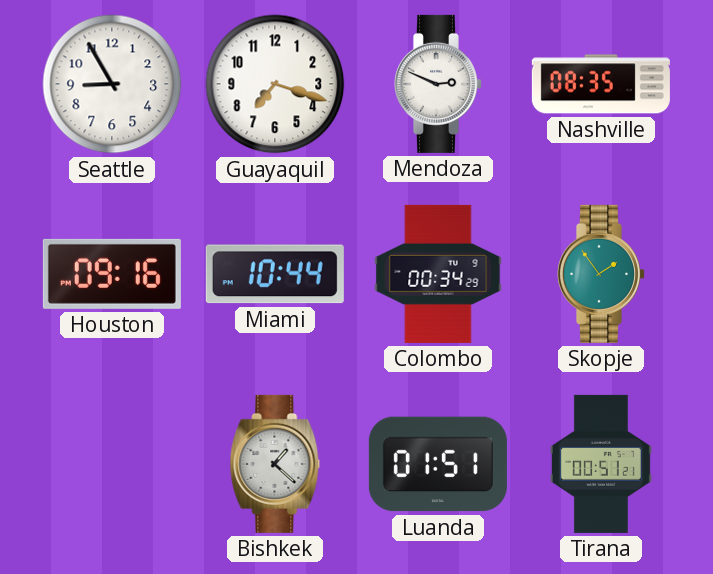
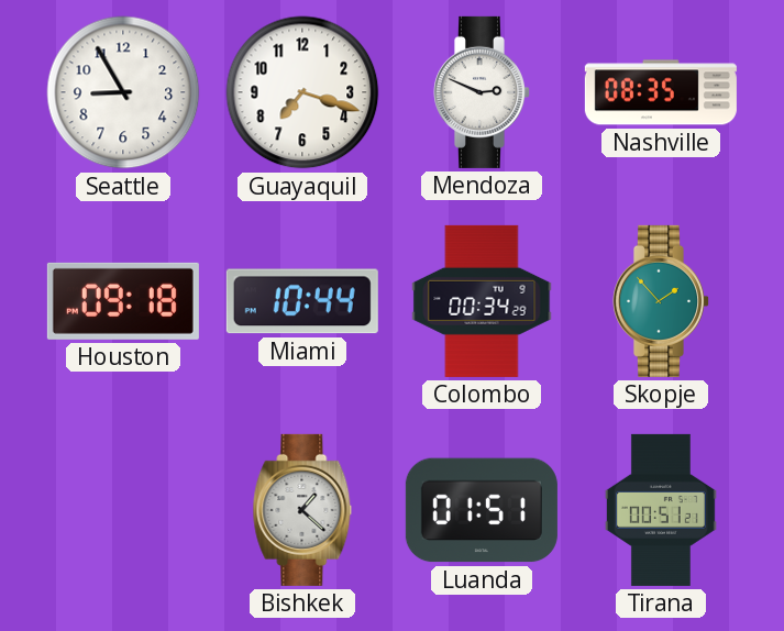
Houston: 09:16 -> 09:18
Skopje: 1:54 -> 1:53
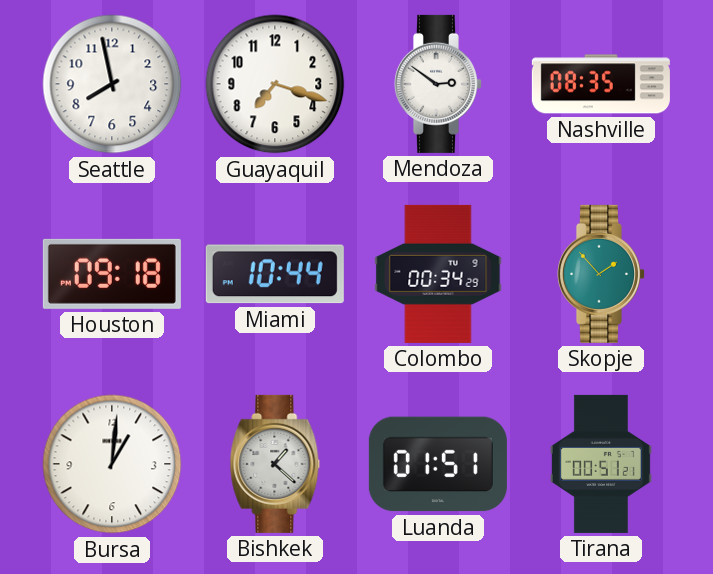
Seattle: 8:55 -> 7:58
Mendoza: 2:49 -> 2:51
Bursa: none -> 1:01
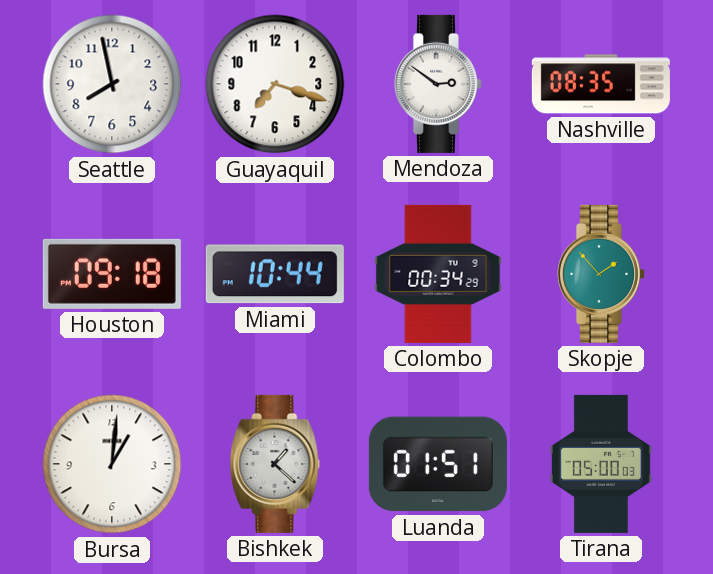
Tirana: 00:51 -> 05:00
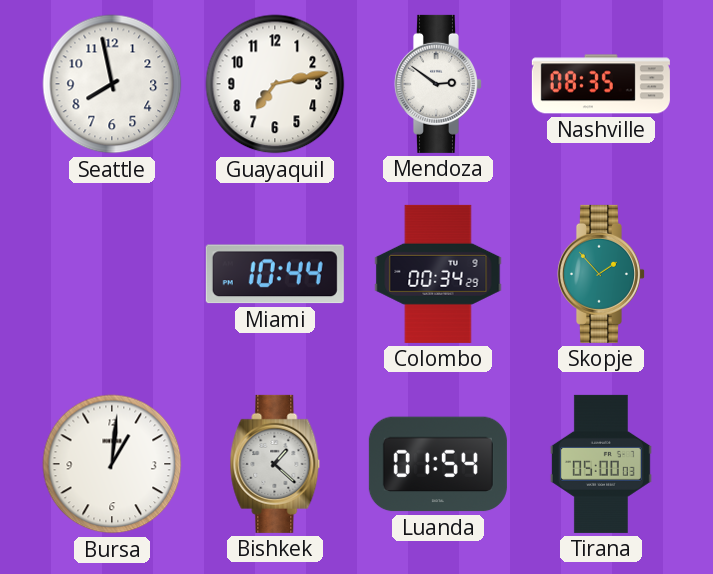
Guayaquil: 7:18 -> 7:13
Houston: 09:18 -> none
Luanda: 01:51 -> 01:54
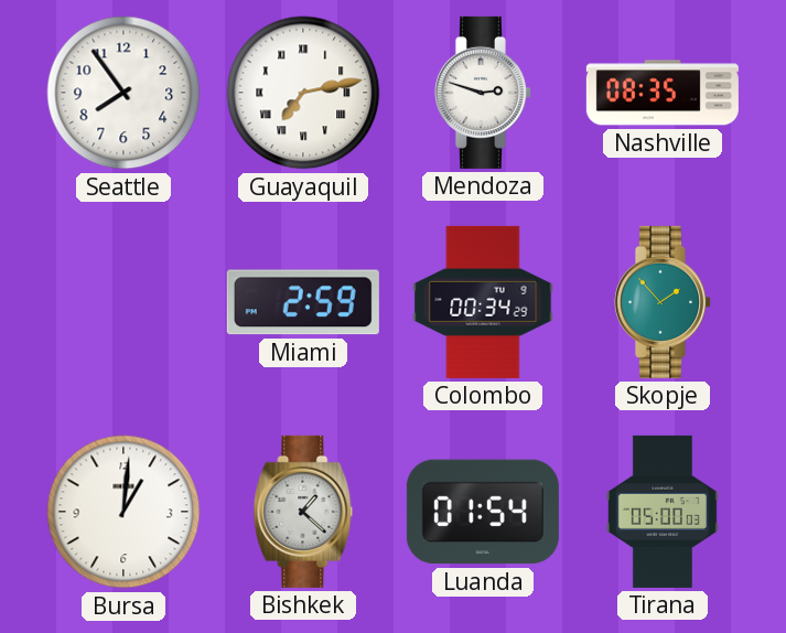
Seattle: 7:58 -> 7:54
Guayaquil numerals: Arabic -> Roman
Mendoza: 2:51 -> 2:48
Miami: 10:44 -> 2:59
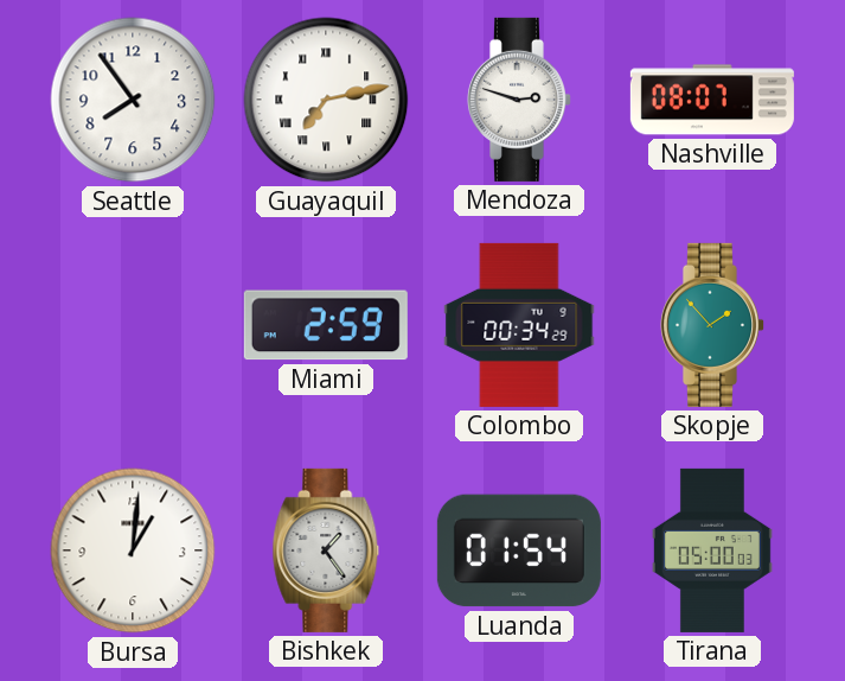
Nashville: 08:35 -> 08:07
Bishkek: 1:22 -> 1:24
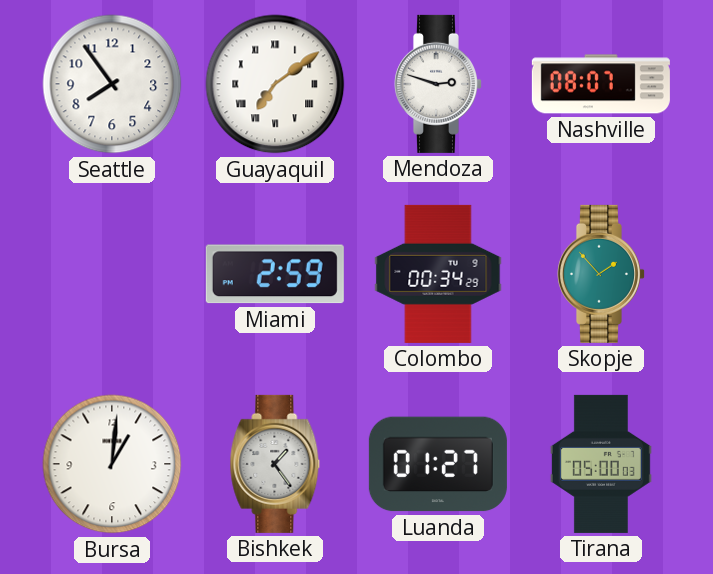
Guayaquil: 7:13 -> 7:09
Luanda: 01:54 -> 01:27
